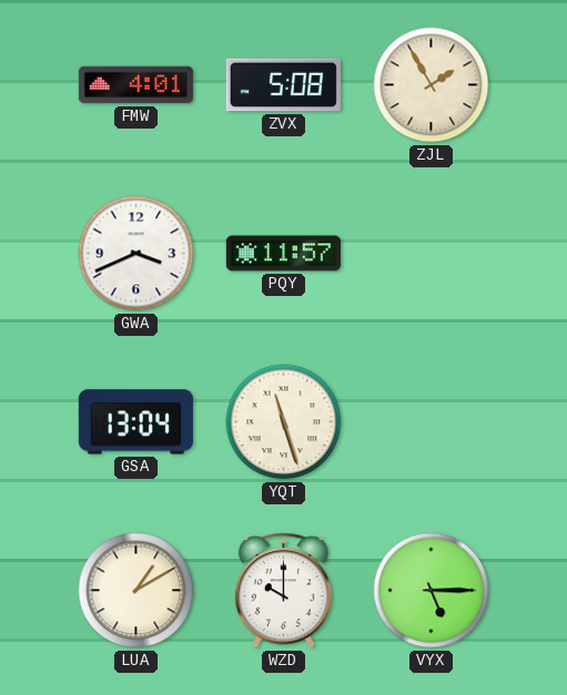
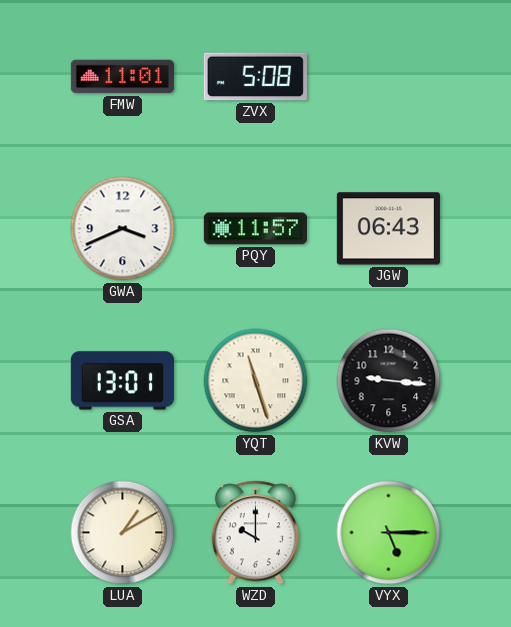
FMW: 4:01 -> 11:01
ZJL: 1:55 -> none
JGW: none -> 06:43
GSA: 13:04 -> 13:01
KVW: none -> 9:16
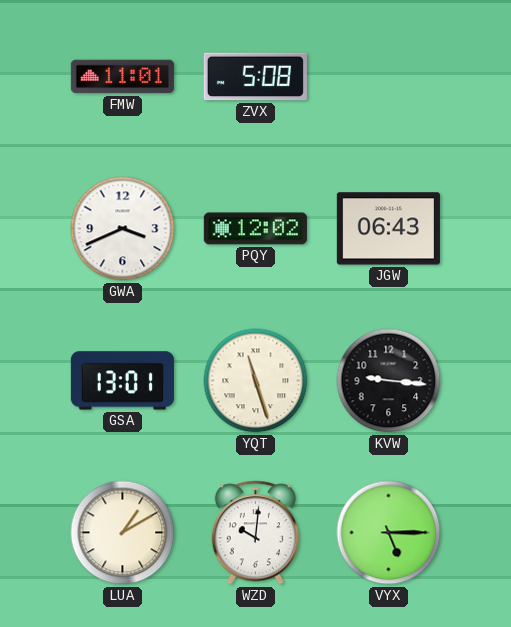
PQY: 11:57 -> 12:02
WZD: 10:00 -> 10:01
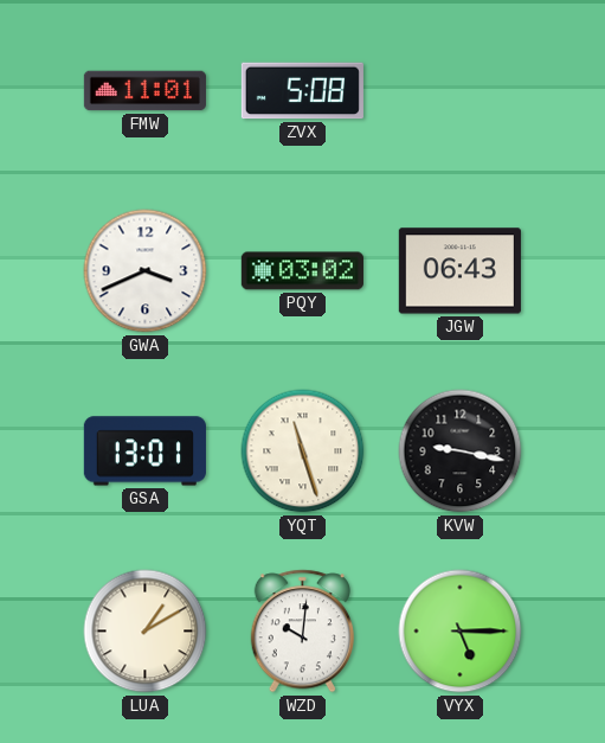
PQY: 12:02 -> 03:02
KVW: 9:16 -> 9:17
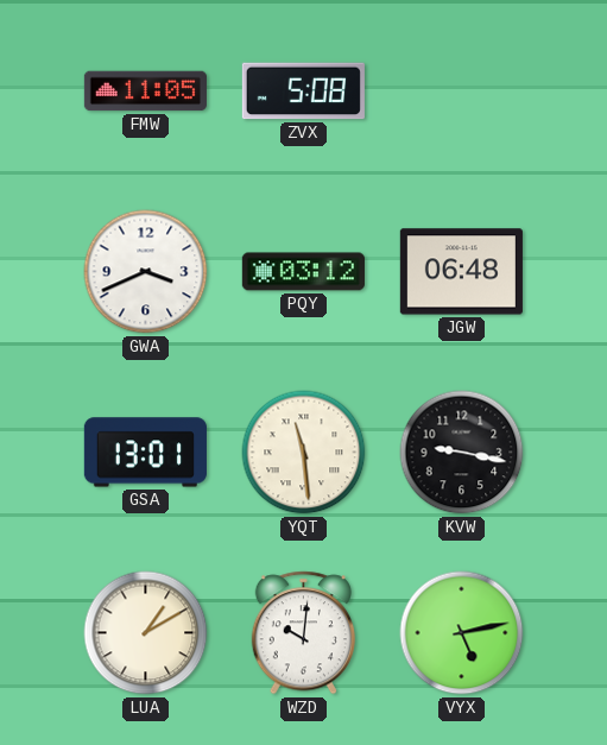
FMW: 11:01 -> 11:05
PQY: 03:02 -> 03:12
JGW: 06:43 -> 06:48
YQT: 11:27 -> 11:29
VYX: 5:15 -> 5:13
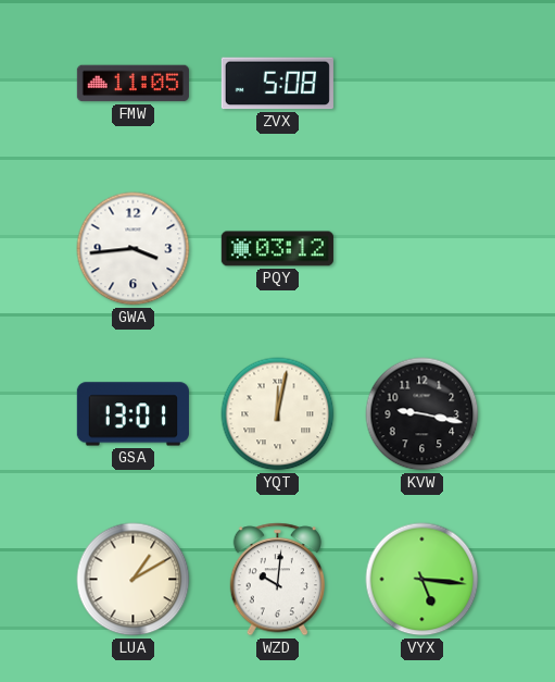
GWA: 3:41 -> 3:44
JGW: 06:48 -> none
YQT: 11:29 -> 12:02
VYX: 5:13 -> 5:16
